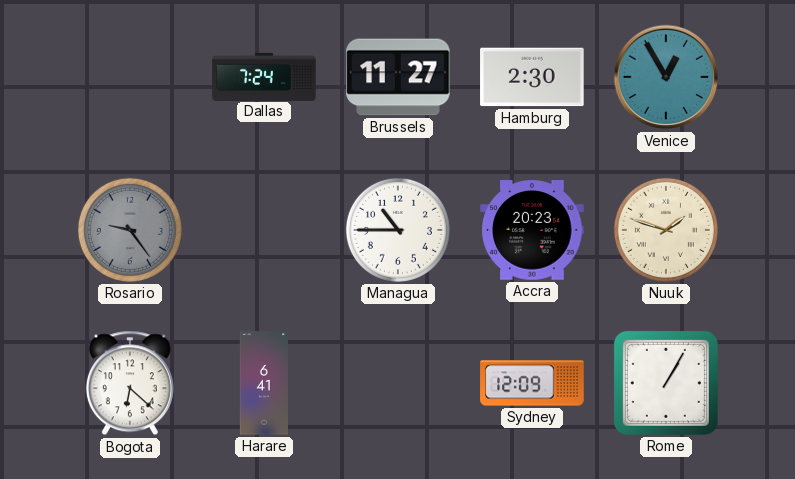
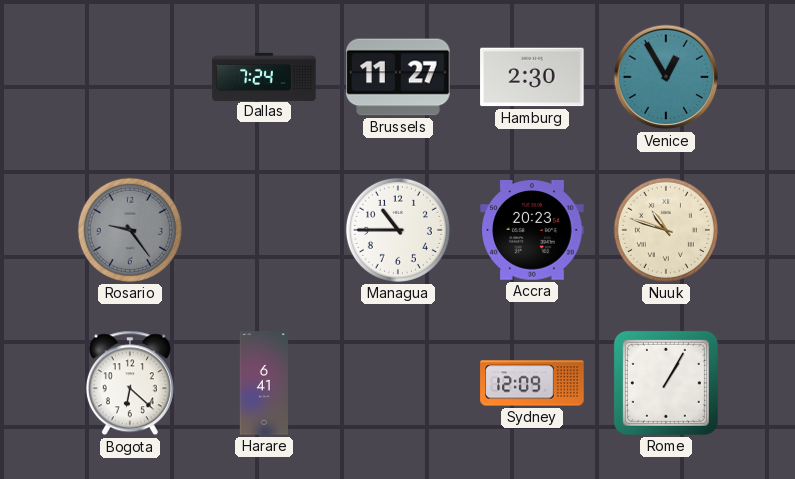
Nuuk: 1:48 -> 10:48
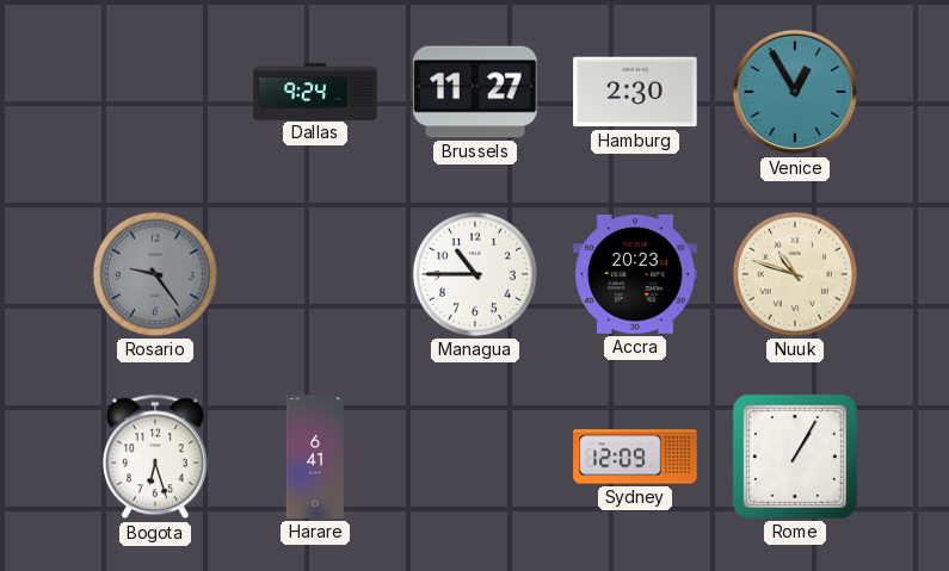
Dallas: 7:24 -> 9:24
Bogota: 6:22 -> 6:27
